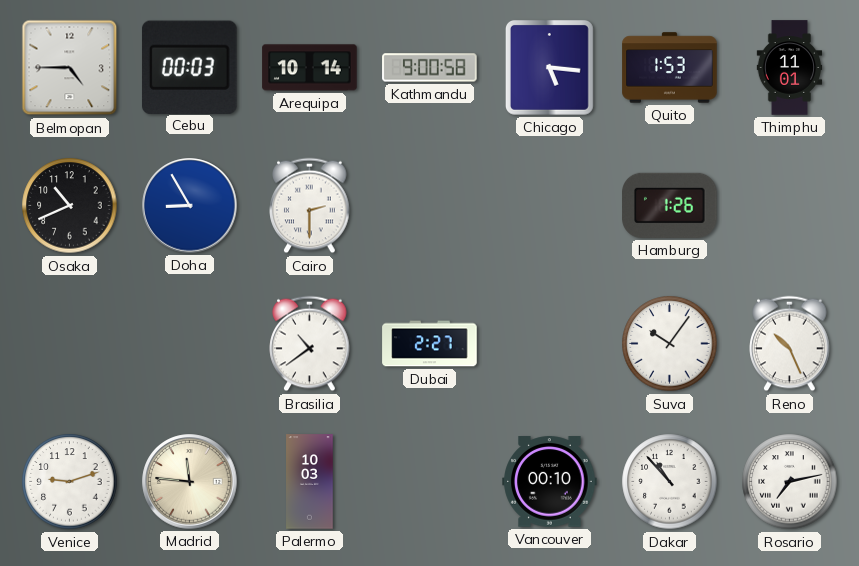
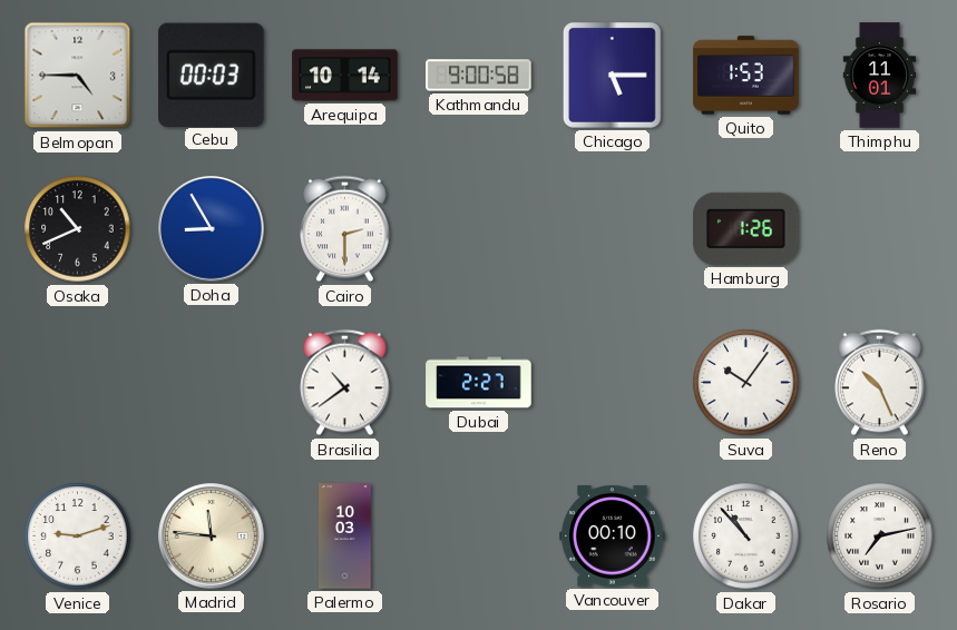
Chicago: 5:16 -> 5:15
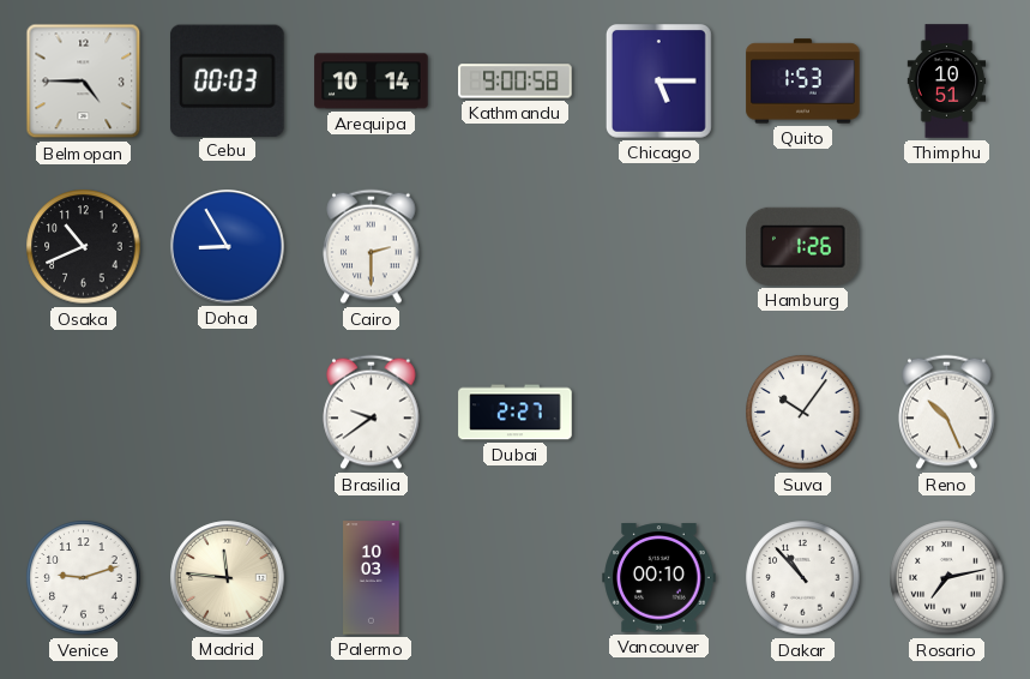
Thimphu: 11:01 -> 10:51
Brasilia: 10:39 -> 9:39
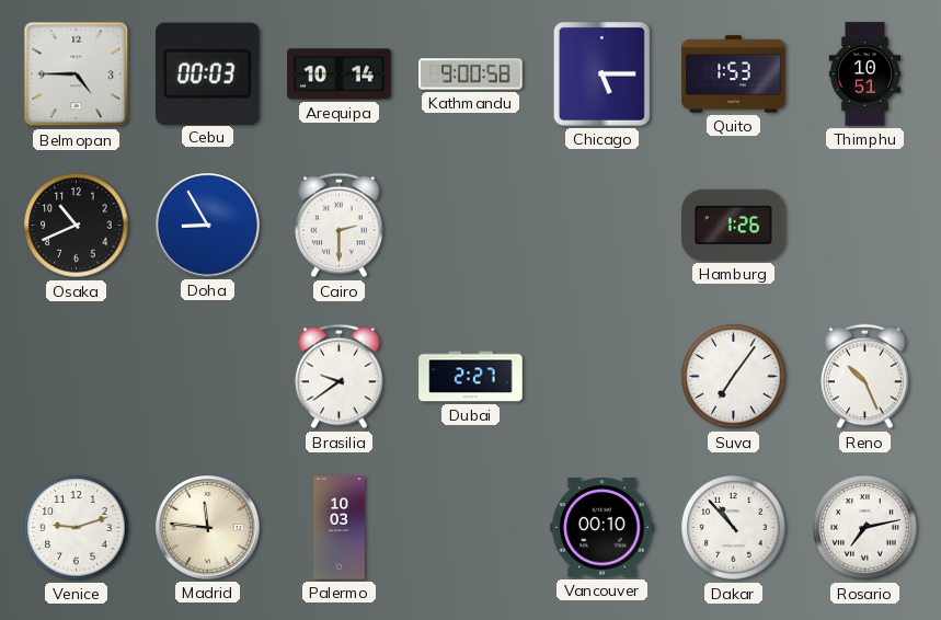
Suva: 10:06 -> 7:06
